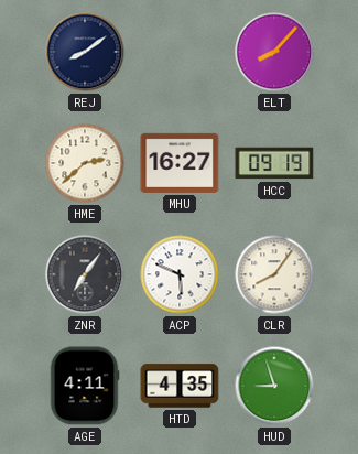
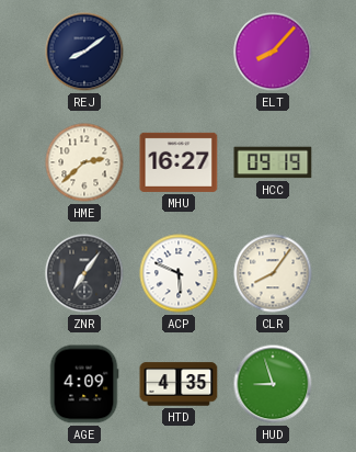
AGE: 4:11 -> 4:09
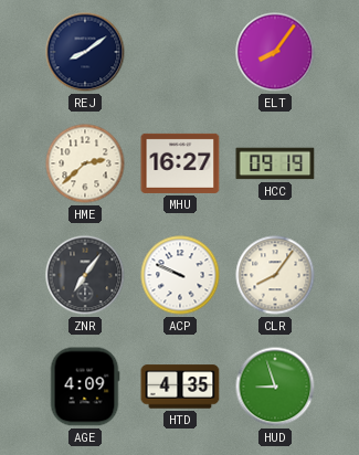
ELT: 8:07 -> 8:06
ACP: 5:49 -> 9:49
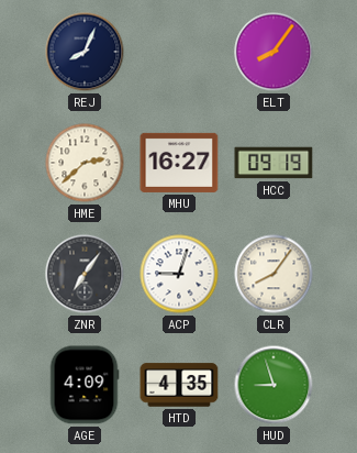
REJ: 8:09 -> 8:04
ACP: 9:49 -> 9:03
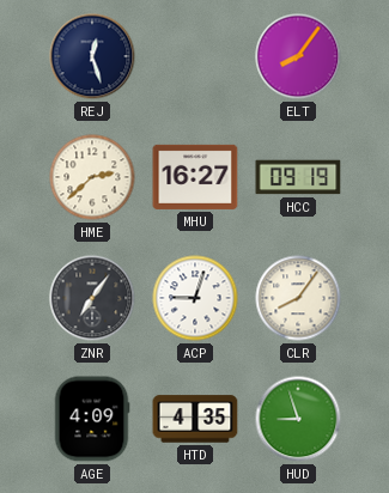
REJ: 8:04 -> 12:27
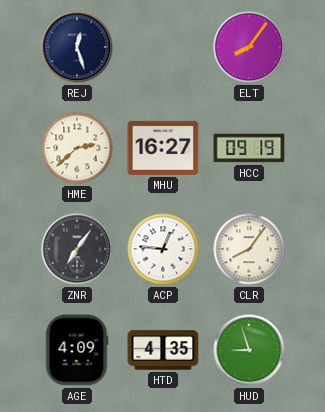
ACP: 9:03 -> 12:46
